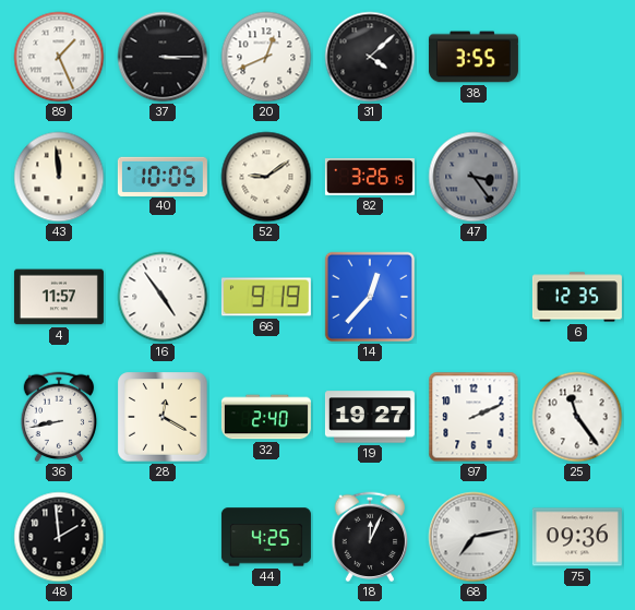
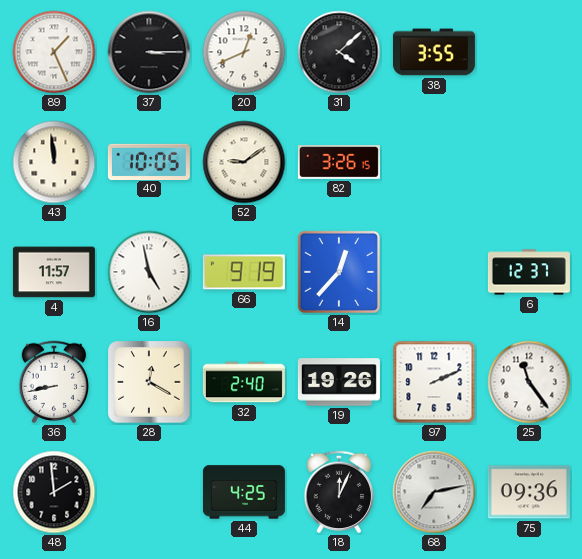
47: 3:24 -> none
16: 4:54 -> 4:58
6: 12:35 -> 12:37
19: 19:27 -> 19:26
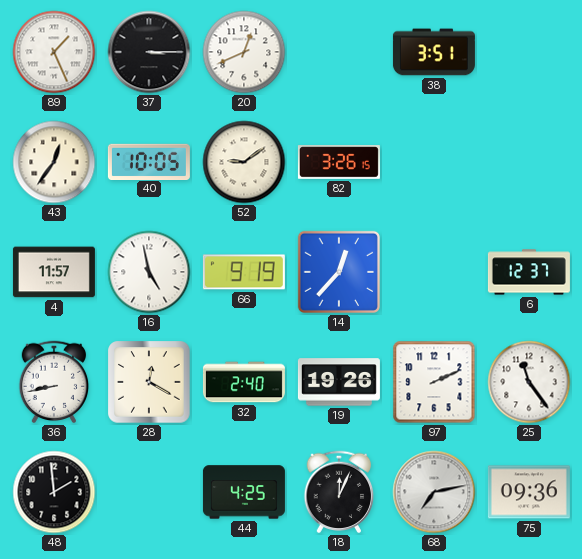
31: 4:08 -> none
38: 3:55 -> 3:51
43: 11:59 -> 12:36
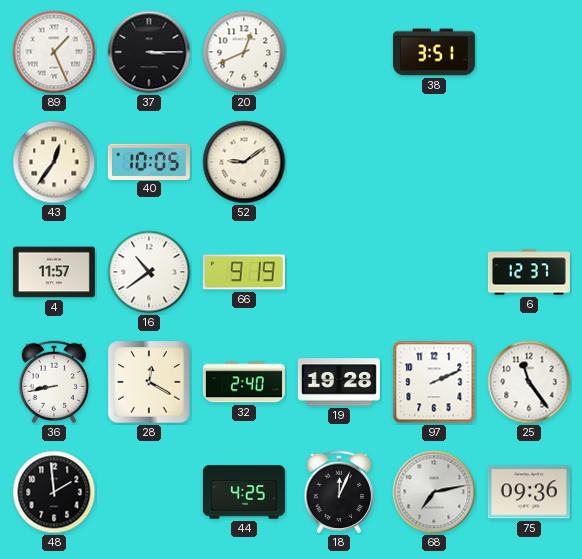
82: 3:26 -> none
16: 4:58 -> 10:39
14: 12:37 -> none
19: 19:26 -> 19:28
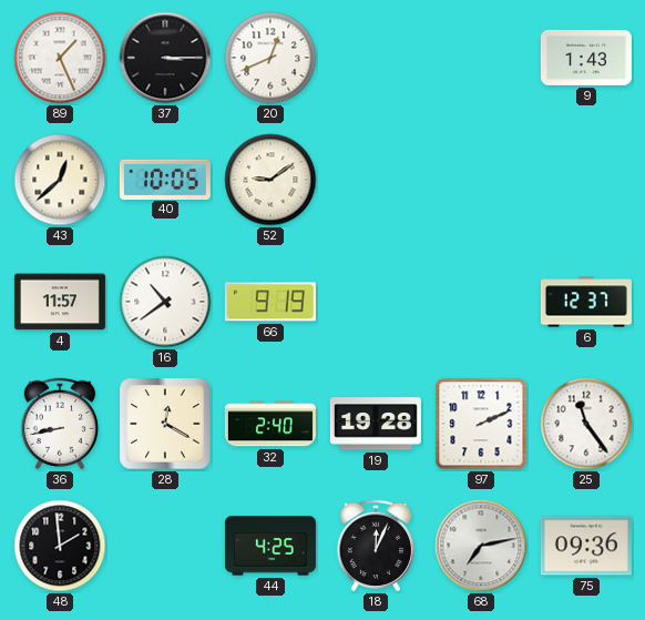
38: 3:51 -> none
9: none -> 1:43
43: 12:36 -> 12:38
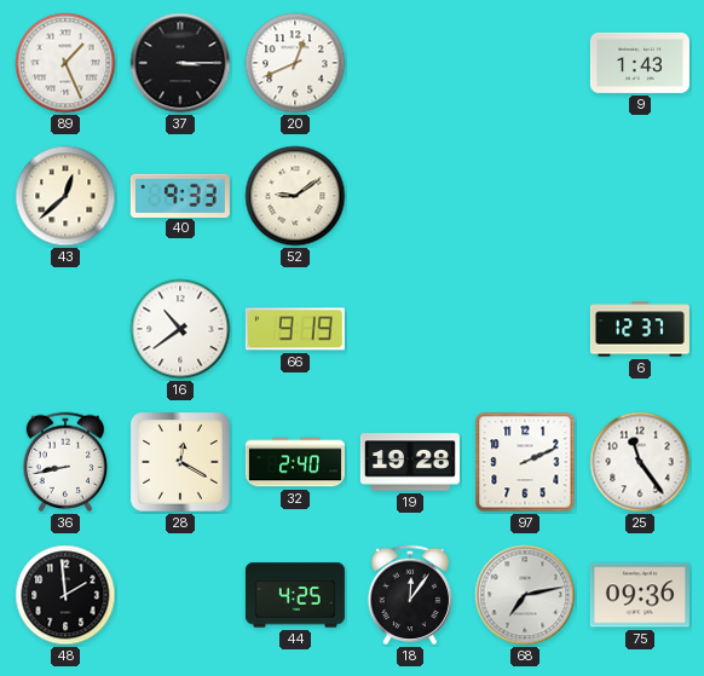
40: 10:05 -> 9:33
4: 11:57 -> none
18: 12:04 -> 12:06
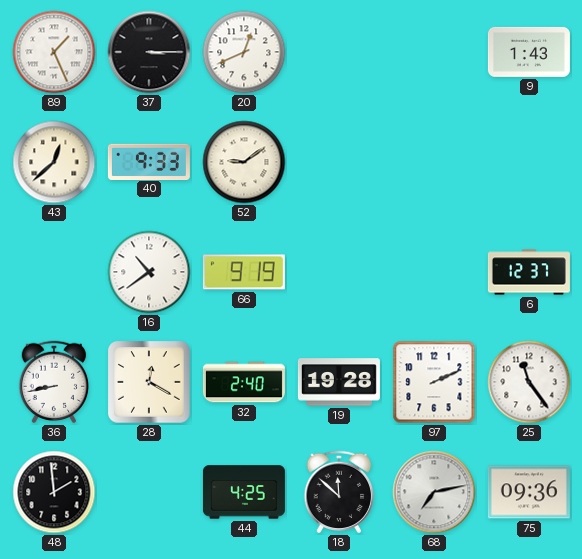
18: 12:06 -> 11:52
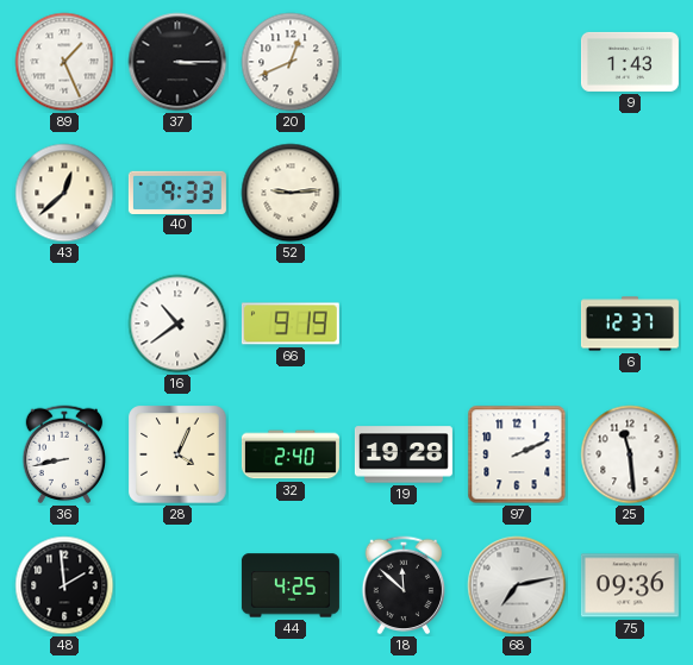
52: 9:09 -> 9:14
28: 12:20 -> 4:04
25: 11:24 -> 11:29
